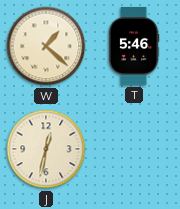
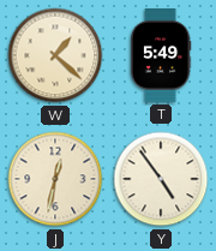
T: 5:46 -> 5:49
Y: none -> 4:54
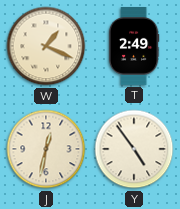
W: 1:22 -> 1:19
T: 5:49 -> 2:49
